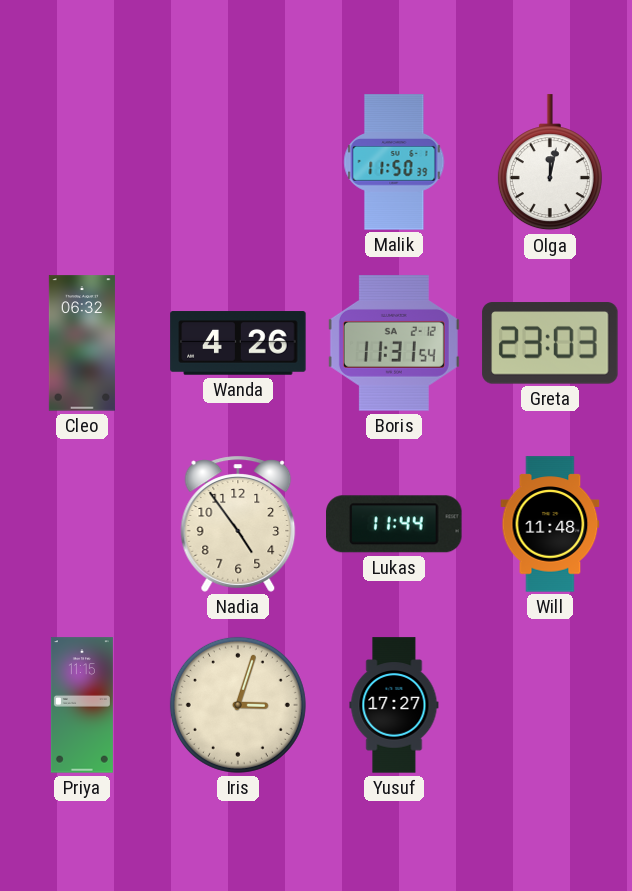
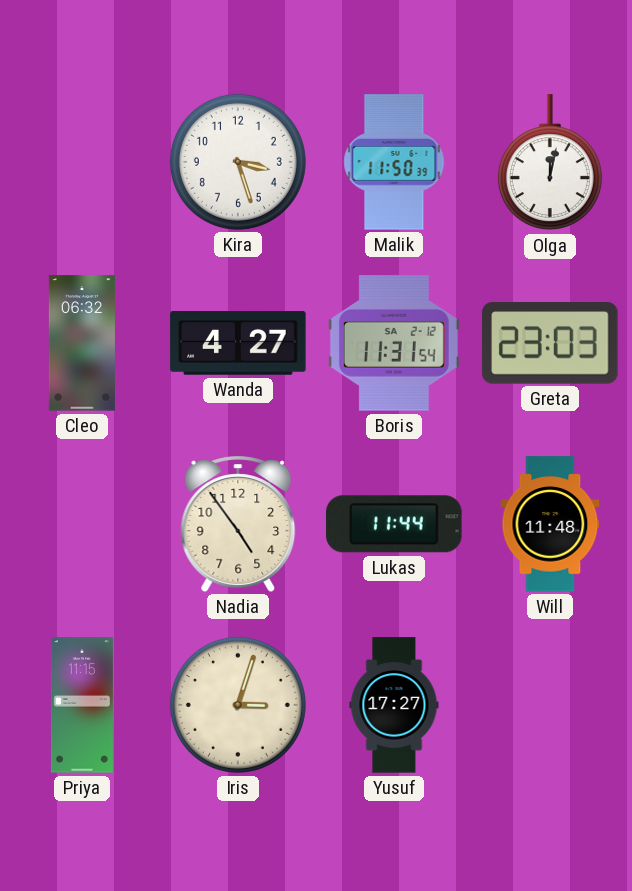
Kira: none -> 3:27
Wanda: 4:26 -> 4:27
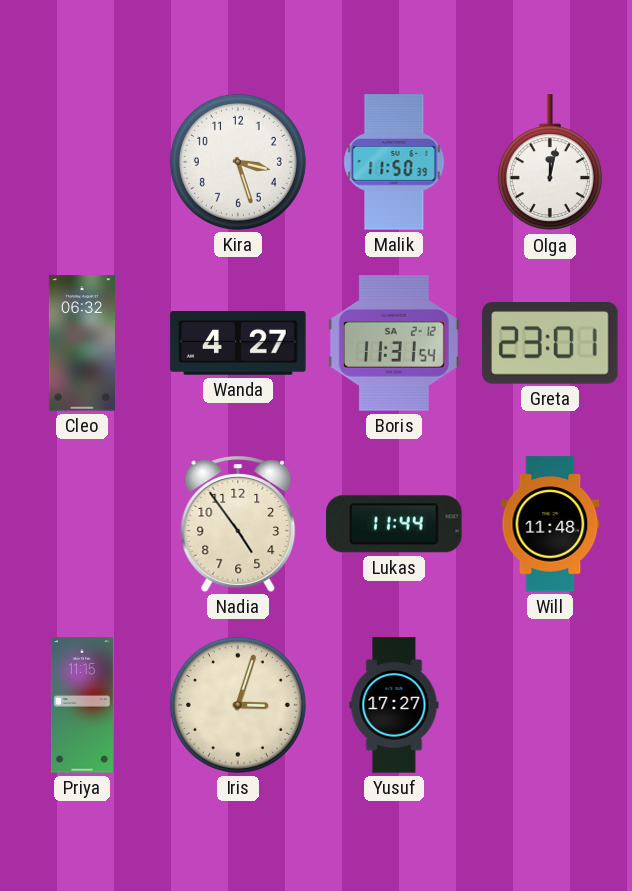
Greta: 23:03 -> 23:01
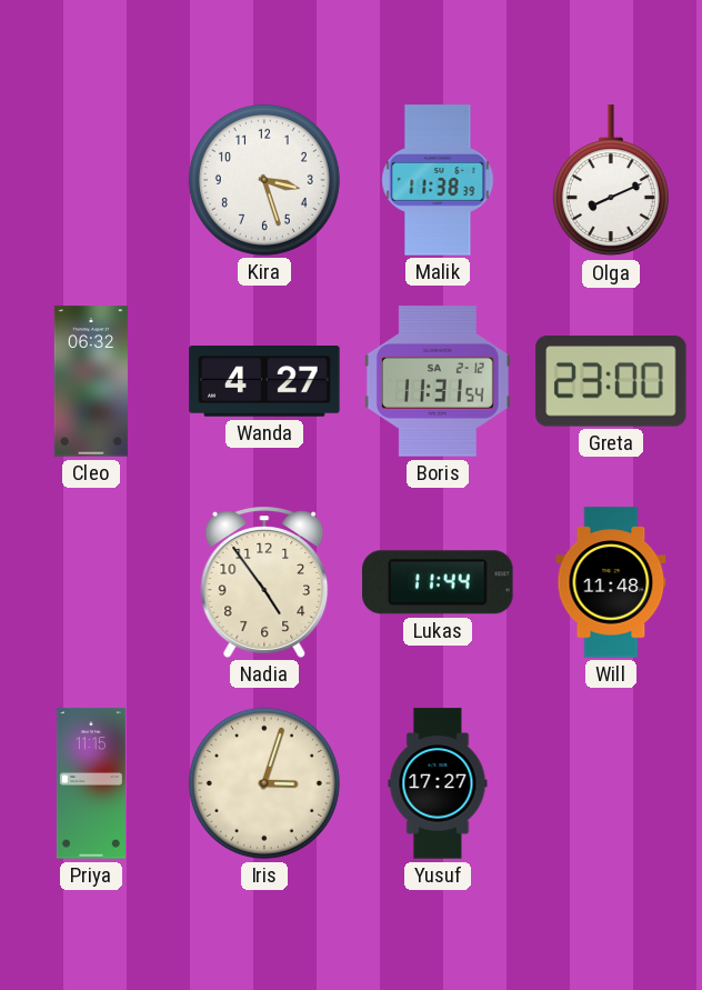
Malik: 11:50 -> 11:38
Olga: 12:02 -> 8:11
Greta: 23:01 -> 23:00
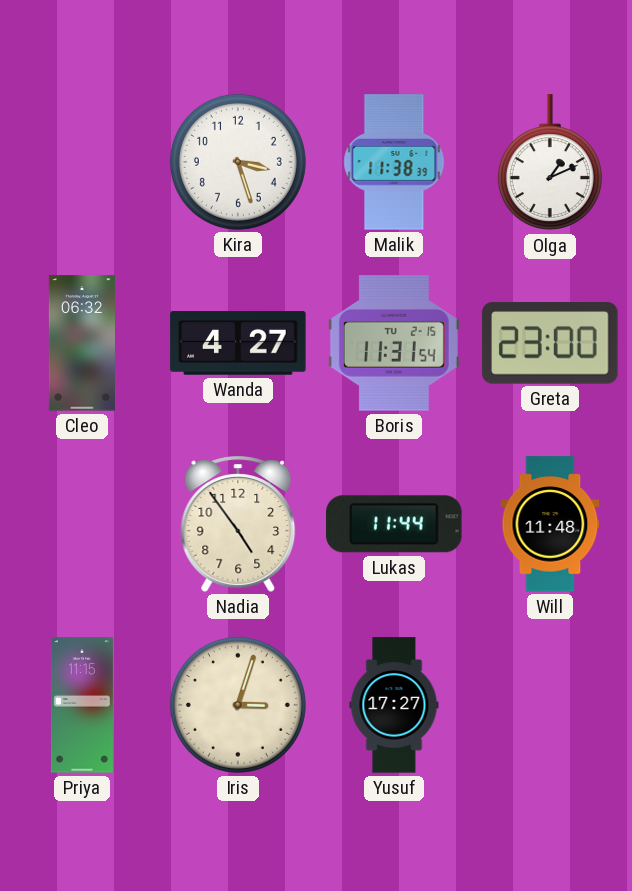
Olga: 8:11 -> 1:11
Boris date: SA 2-12 -> TU 2-15
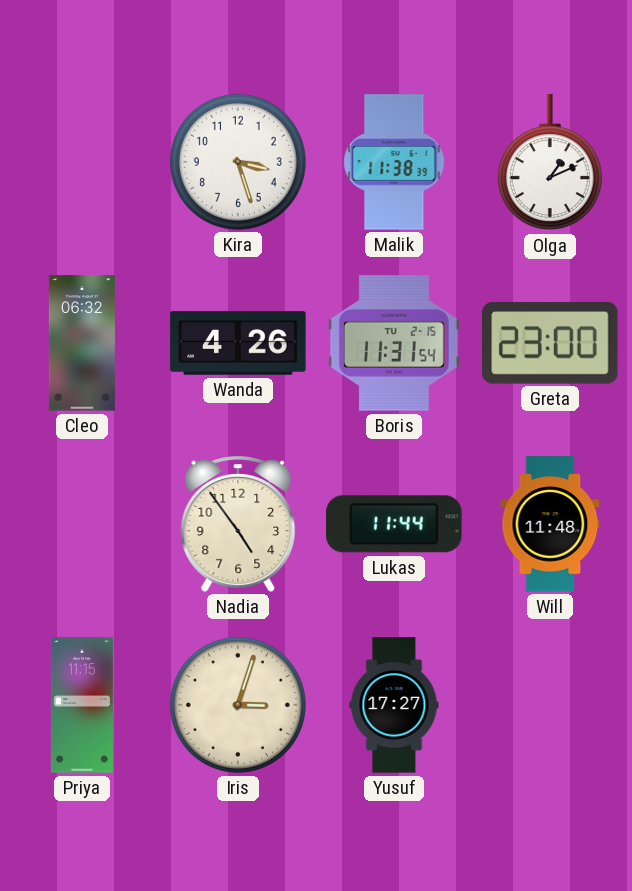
Wanda: 4:27 -> 4:26
